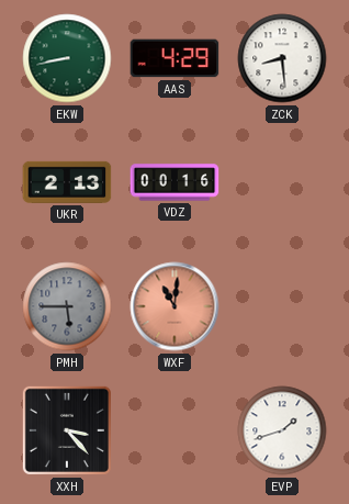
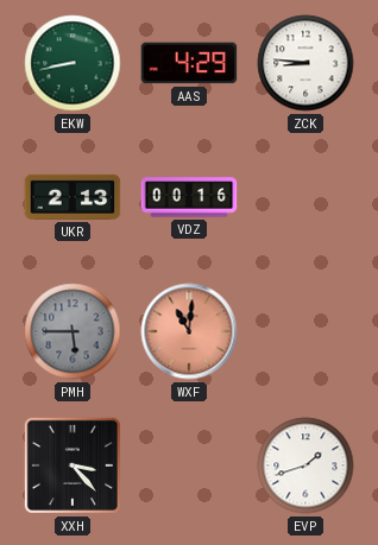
ZCK: 8:29 -> 8:46
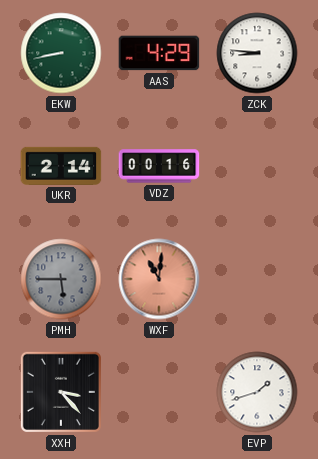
UKR: 2:13 -> 2:14
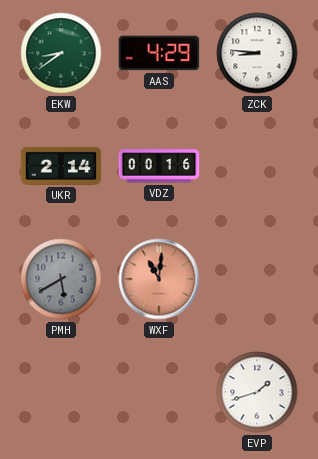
EKW: 8:43 -> 8:39
PMH: 5:45 -> 5:40
XXH: 3:23 -> none
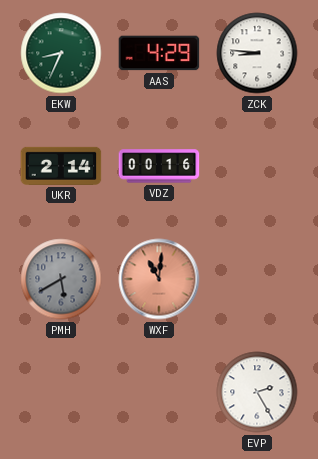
EKW: 8:39 -> 8:34
EVP: 1:42 -> 2:25
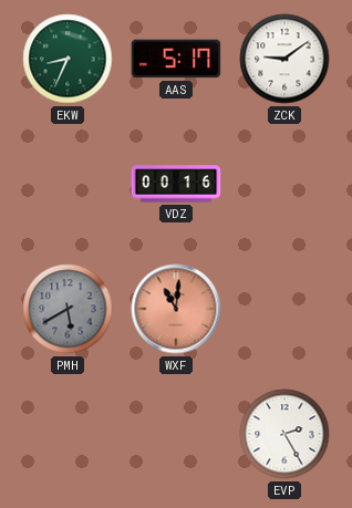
AAS: 4:29 -> 5:17
ZCK: 8:46 -> 9:09
UKR: 2:14 -> none
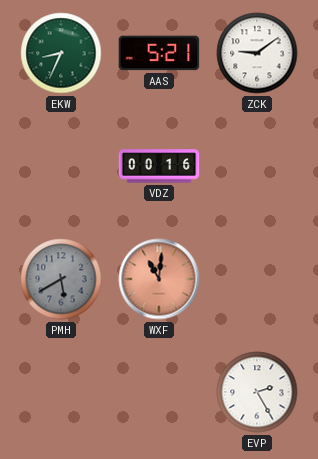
AAS: 5:17 -> 5:21
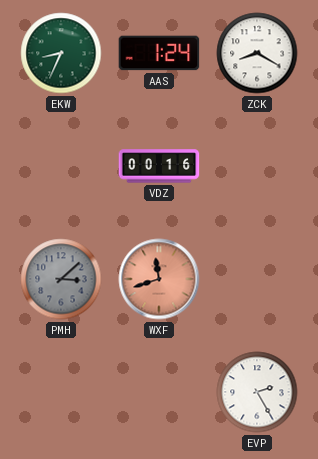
AAS: 5:21 -> 1:24
ZCK: 9:09 -> 8:20
PMH: 5:40 -> 3:08
WXF: 11:01 -> 11:42
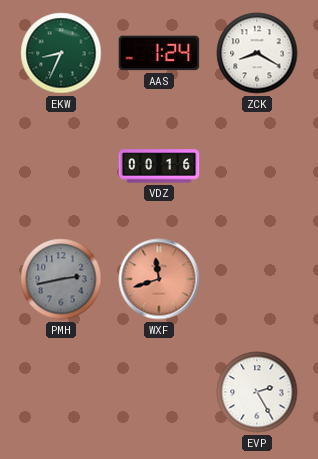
PMH: 3:08 -> 2:43
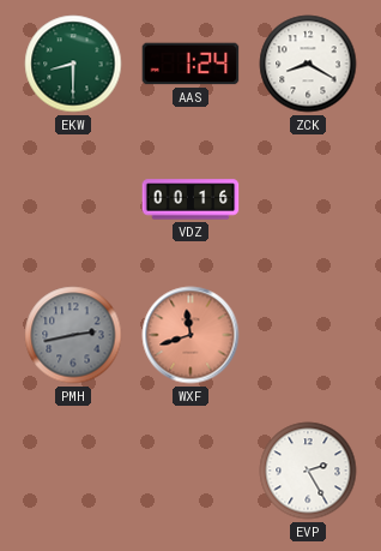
EKW: 8:34 -> 8:30
